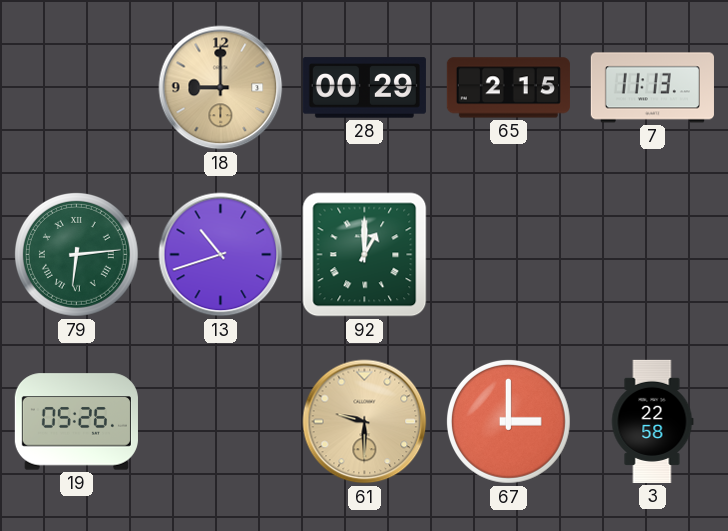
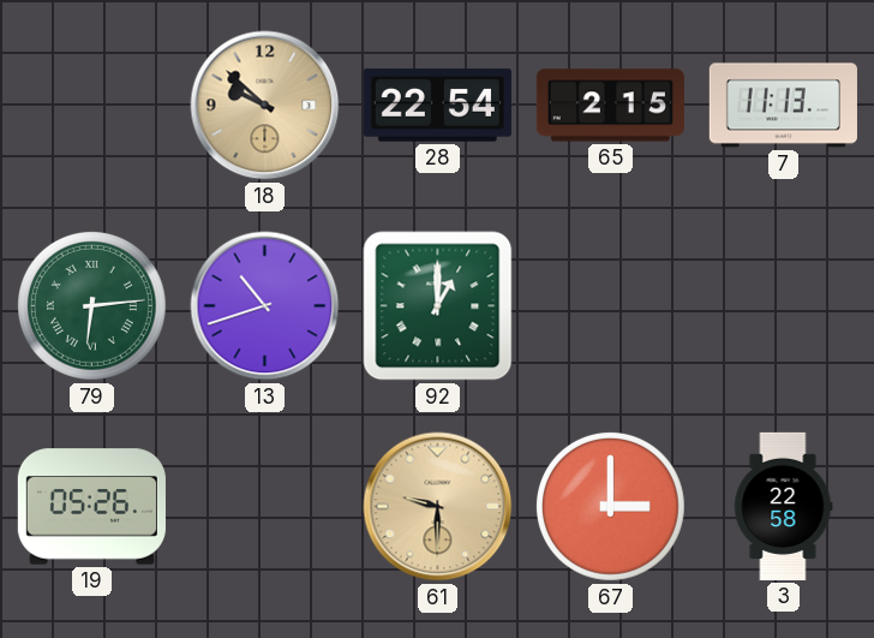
18: 9:00 -> 9:52
28: 00:29 -> 22:54
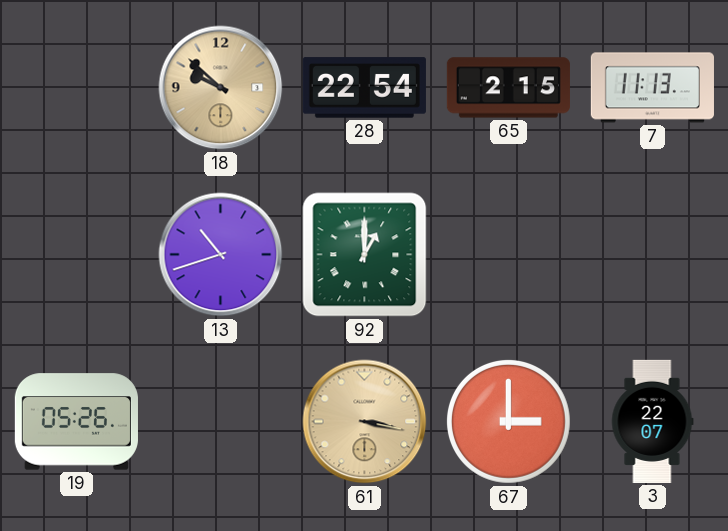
79: 6:14 -> none
61: 9:30 -> 3:17
3: 22:58 -> 22:07
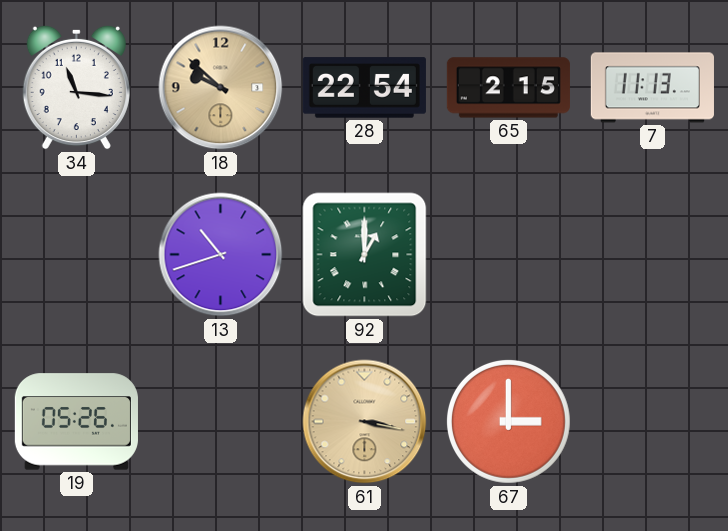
34: none -> 11:16
3: 22:07 -> none
